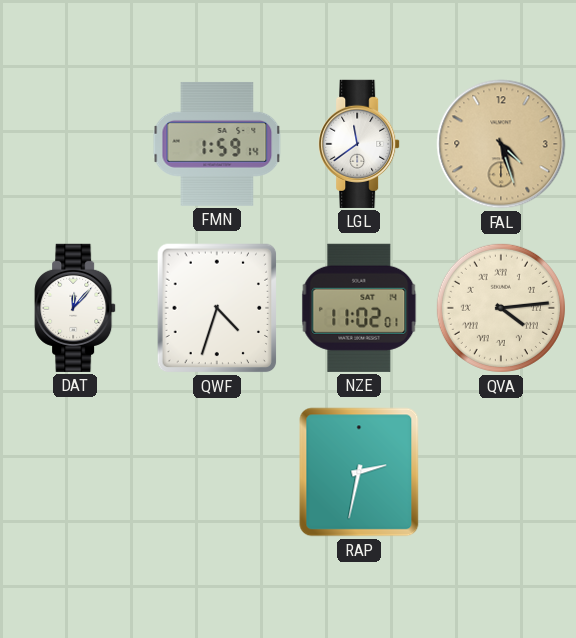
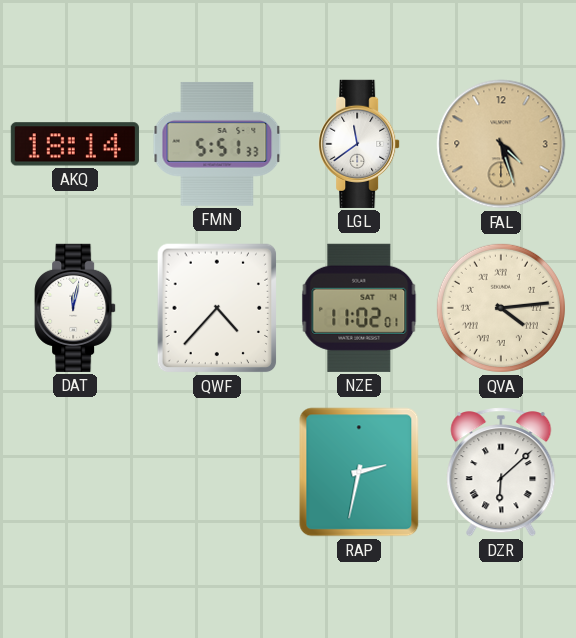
AKQ: none -> 18:14
FMN: 1:59 -> 5:51
DAT: 12:07 -> 12:02
QWF: 4:33 -> 4:37
DZR: none -> 6:08
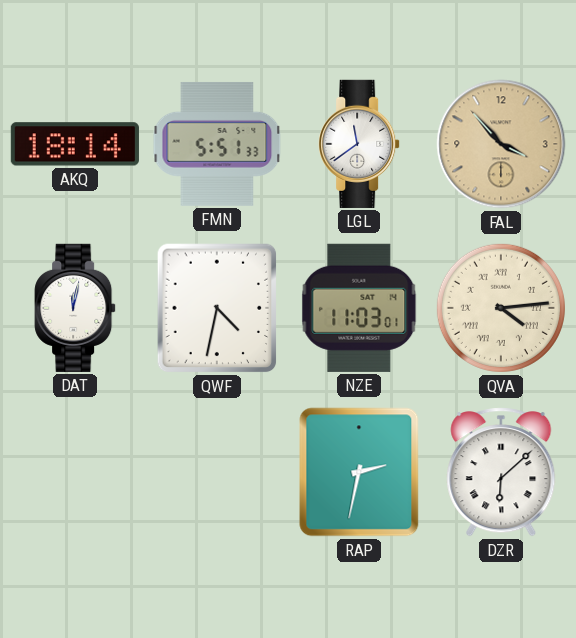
FAL: 4:27 -> 3:53
QWF: 4:37 -> 4:32
NZE: 11:02 -> 11:03
